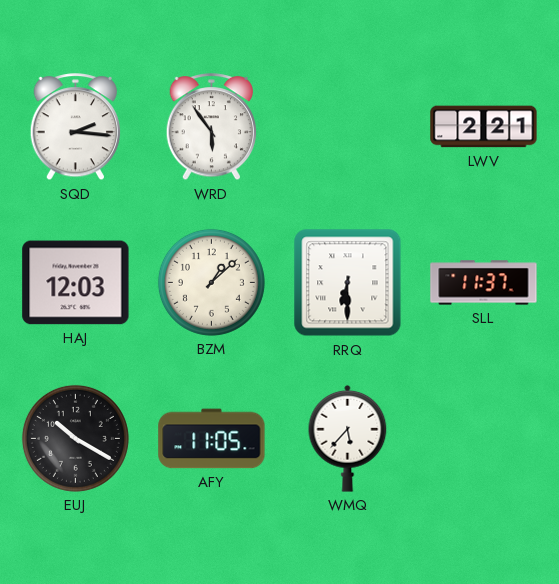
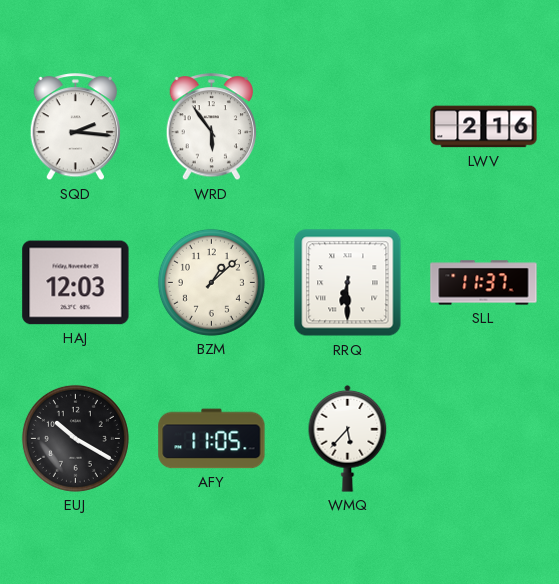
LWV: 2:21 -> 2:16
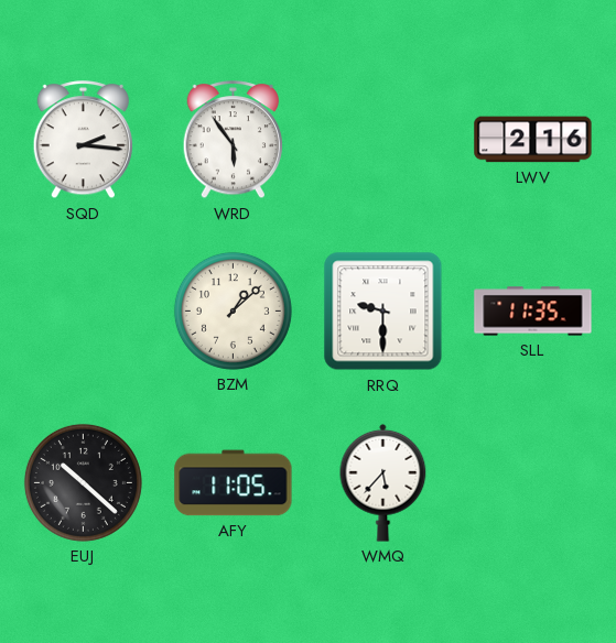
HAJ: 12:03 -> none
RRQ: 6:30 -> 9:30
SLL: 11:37 -> 11:35
EUJ: 10:20 -> 10:22
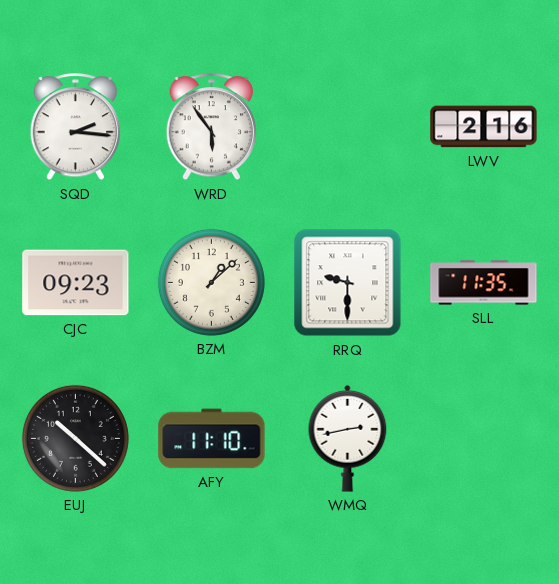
CJC: none -> 09:23
AFY: 11:05 -> 11:10
WMQ: 5:37 -> 2:43
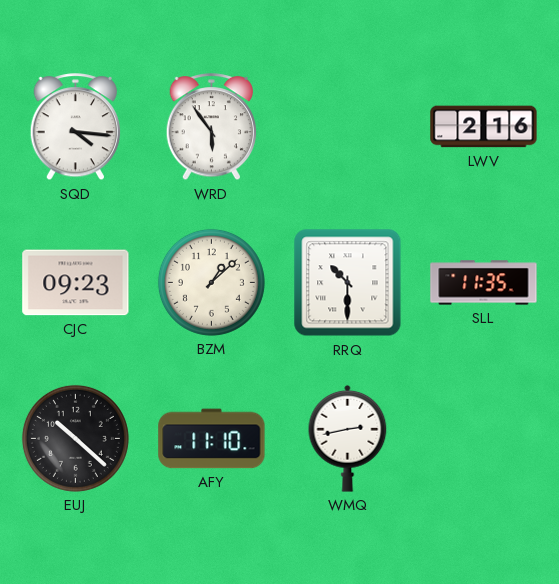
SQD: 2:16 -> 4:16
RRQ: 9:30 -> 10:30
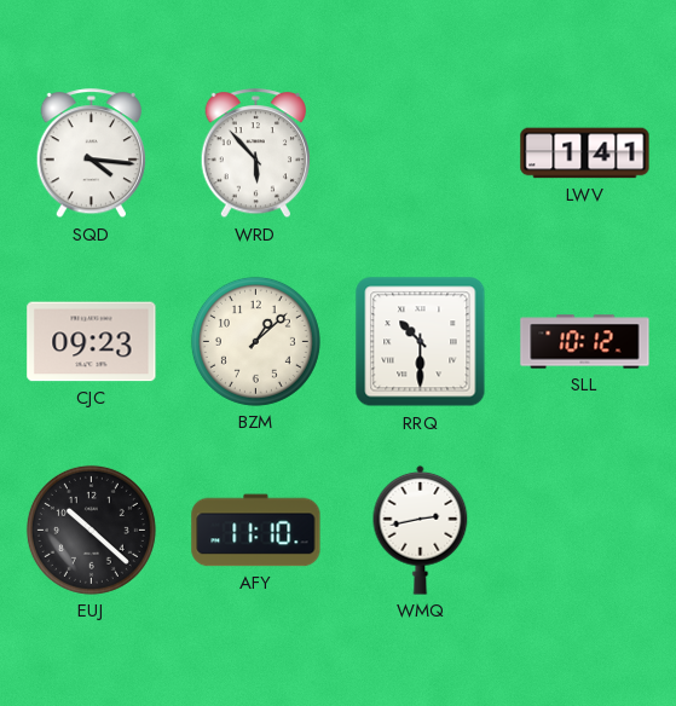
WRD: 5:54 -> 5:53
LWV: 2:16 -> 1:41
SLL: 11:35 -> 10:12
